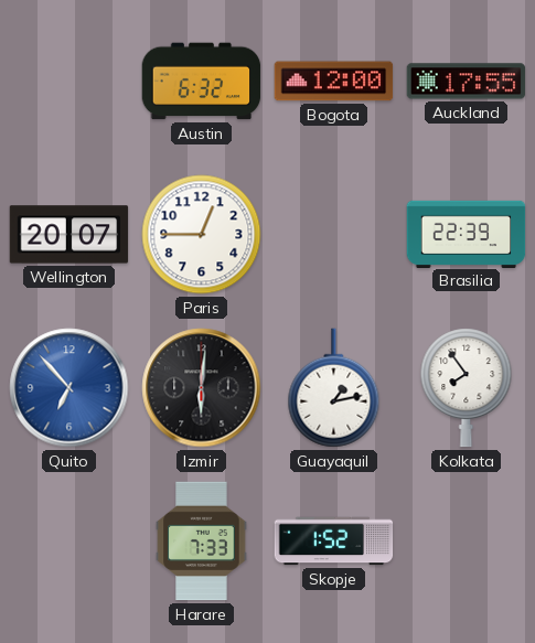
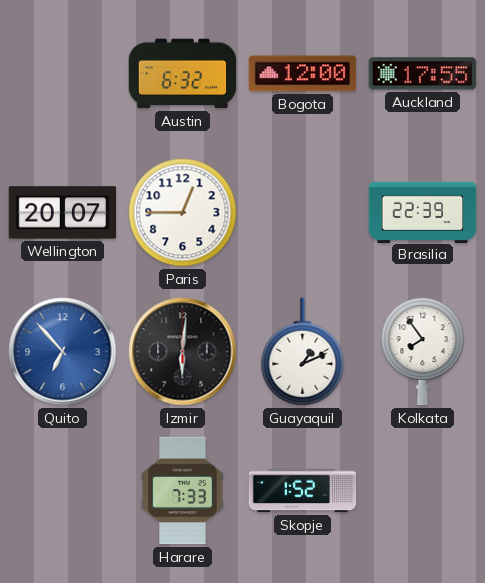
Guayaquil: 1:13 -> 1:11
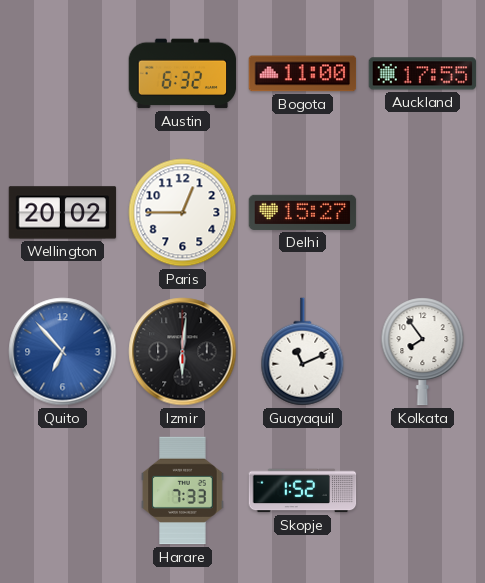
Bogota: 12:00 -> 11:00
Wellington: 20:07 -> 20:02
Delhi: none -> 15:27
Brasilia: 22:39 -> none
Guayaquil: 1:11 -> 11:11
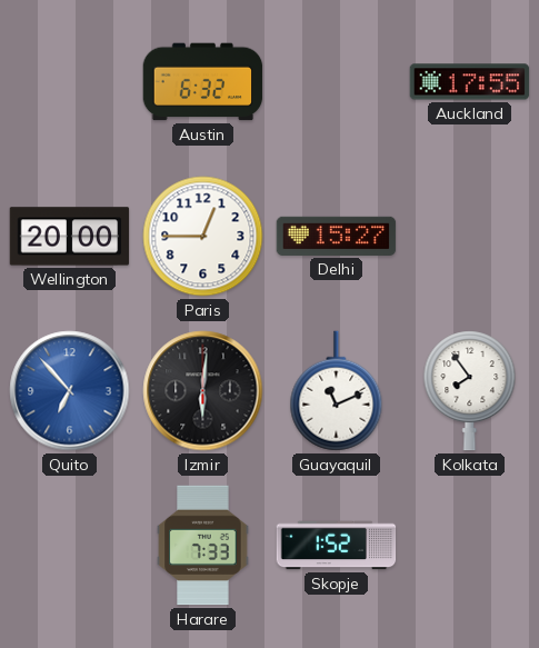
Bogota: 11:00 -> none
Wellington: 20:02 -> 20:00
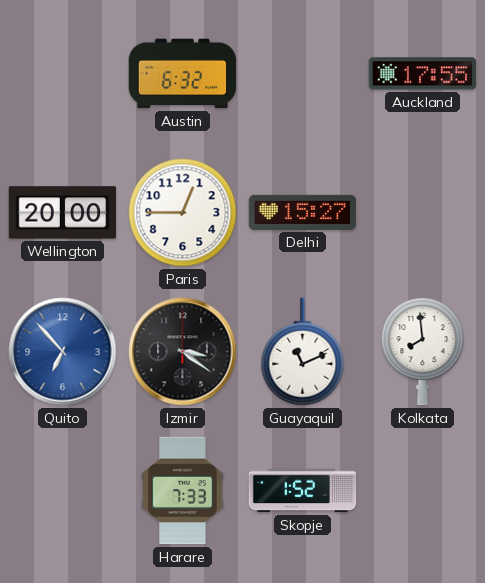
Izmir: 6:01 -> 3:21
Kolkata: 7:54 -> 7:59
